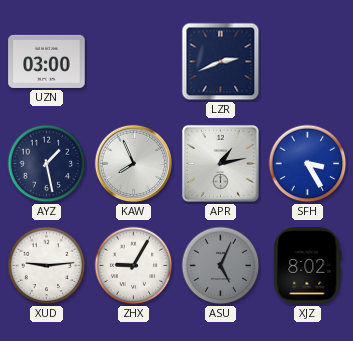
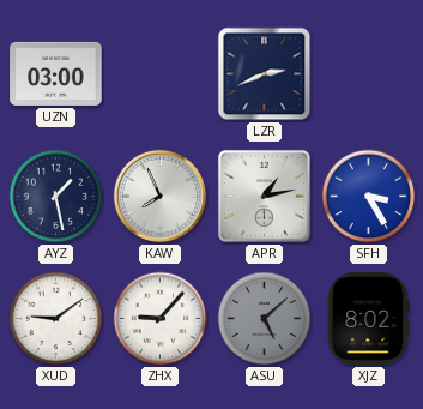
XUD: 9:14 -> 9:09
ZHX: 9:05 -> 9:07
ASU: 5:04 -> 5:08
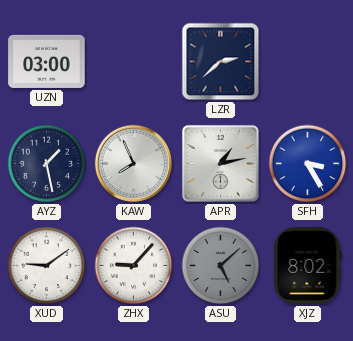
LZR: 2:41 -> 2:38
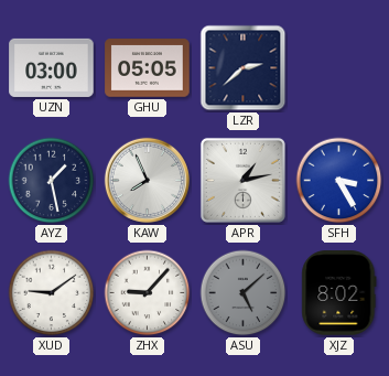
GHU: none -> 05:05
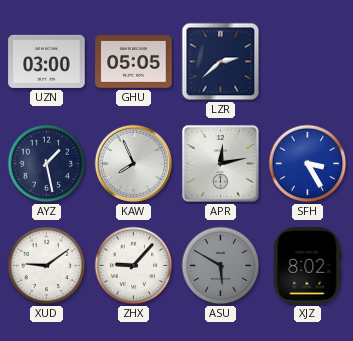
APR: 1:13 -> 12:13
ASU: 5:08 -> 5:50
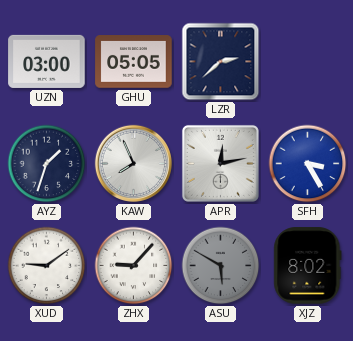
AYZ: 1:28 -> 1:33
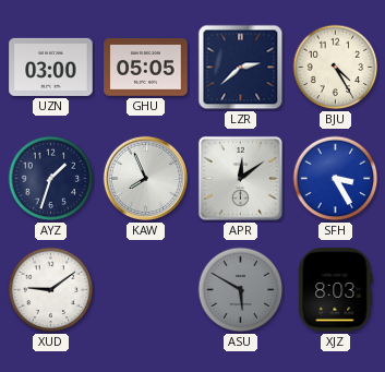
BJU: none -> 4:25
APR: 12:13 -> 12:09
ZHX: 9:07 -> none
XJZ: 8:02 -> 8:03
